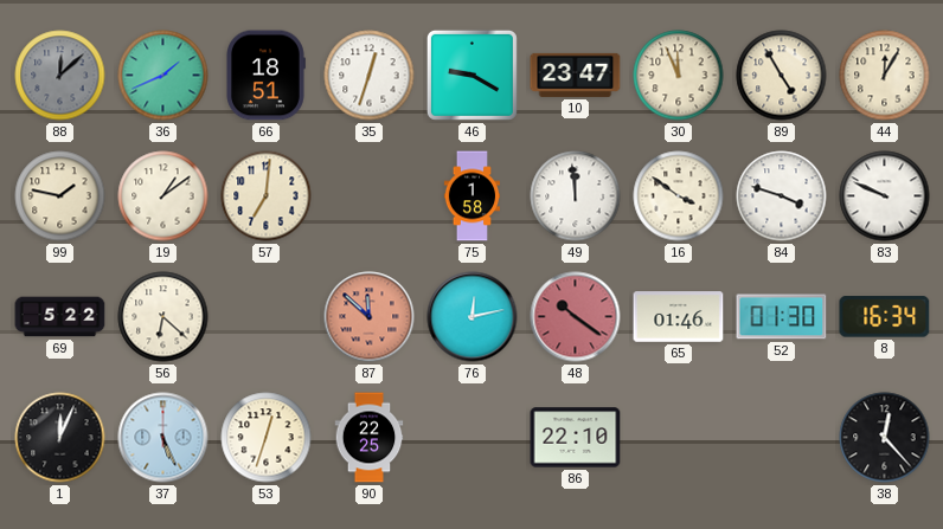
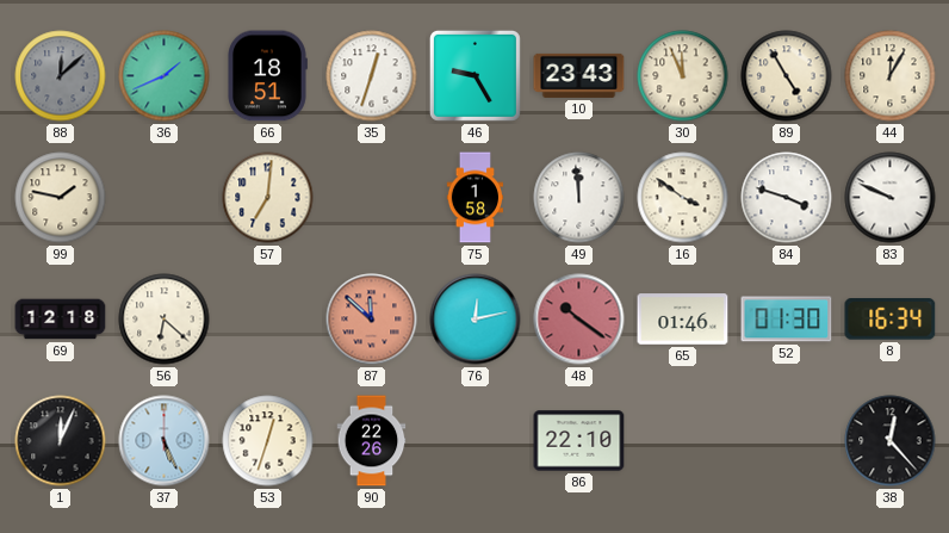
46: 9:20 -> 9:25
10: 23:47 -> 23:43
19: 1:09 -> none
69: 5:22 -> 12:18
90: 22:25 -> 22:26
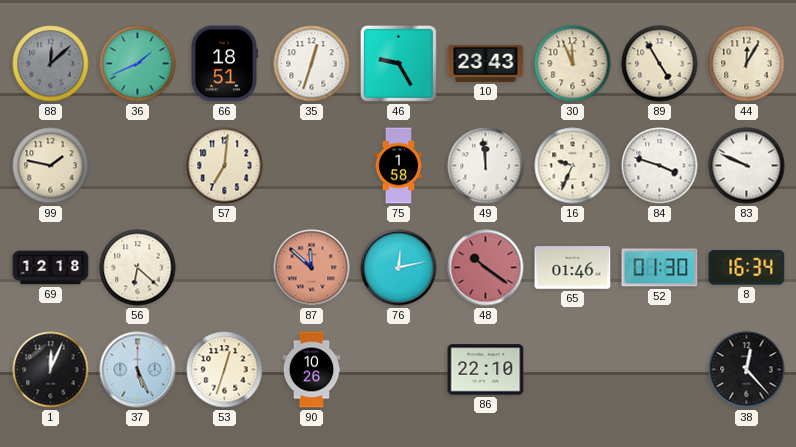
16: 3:51 -> 9:34
90: 22:26 -> 10:26
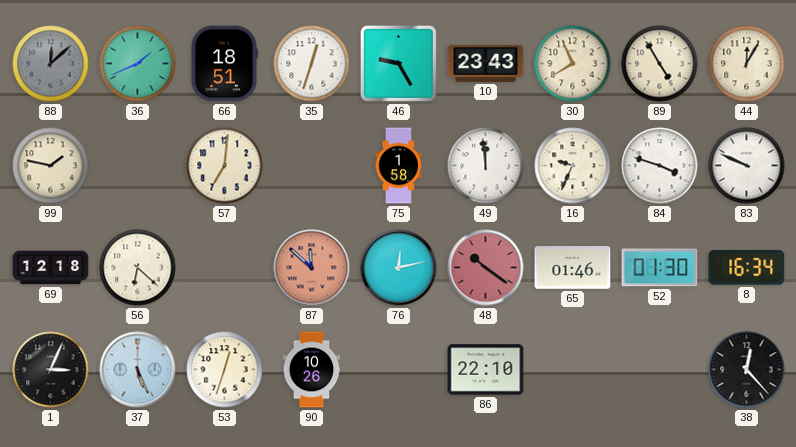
30: 11:56 -> 7:56
1: 12:04 -> 3:04
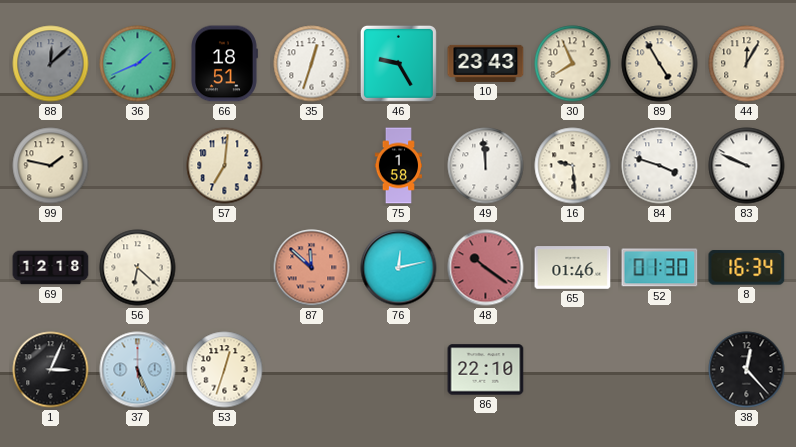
16: 9:34 -> 9:29
90: 10:26 -> none
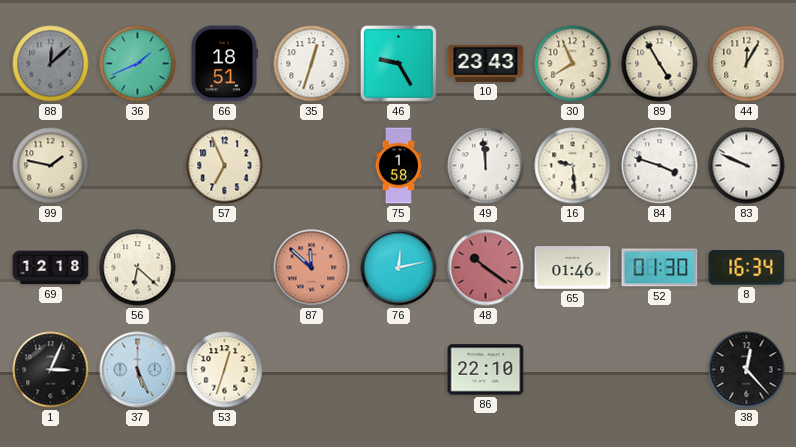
57: 7:01 -> 6:56
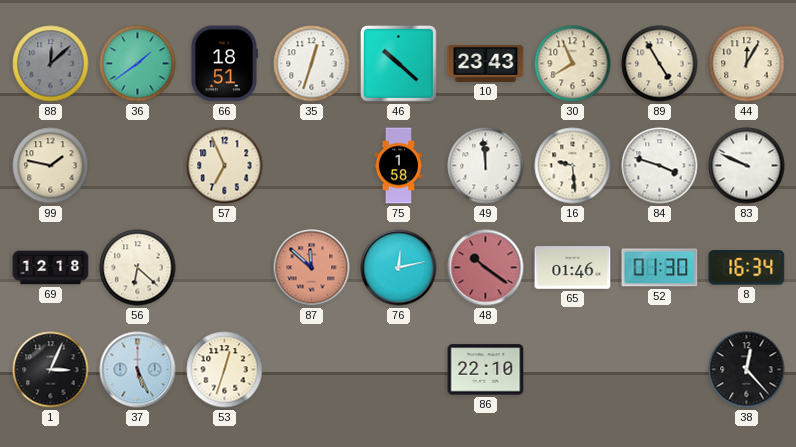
36: 1:41 -> 1:39
46: 9:25 -> 10:22
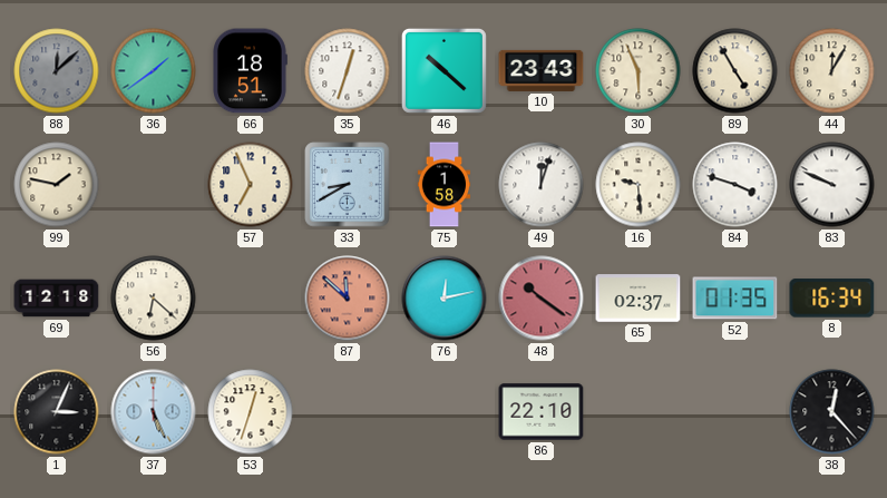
30: 7:56 -> 5:56
33: none -> 8:40
49: 11:59 -> 12:03
65: 01:46 -> 02:37
52: 01:30 -> 01:35
